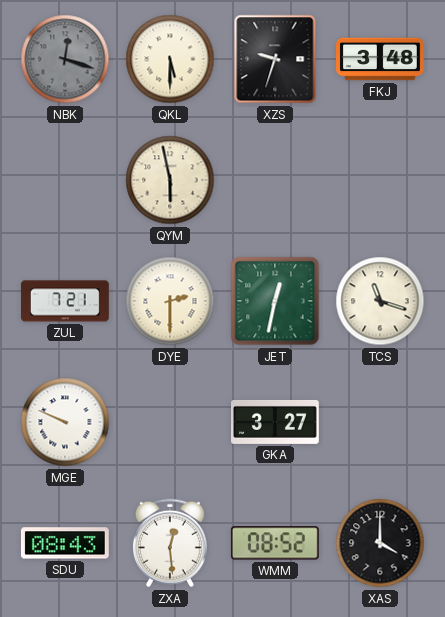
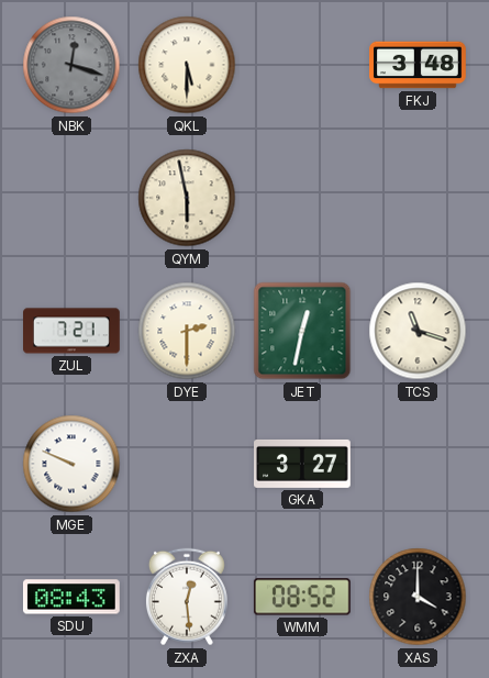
XZS: 9:33 -> none
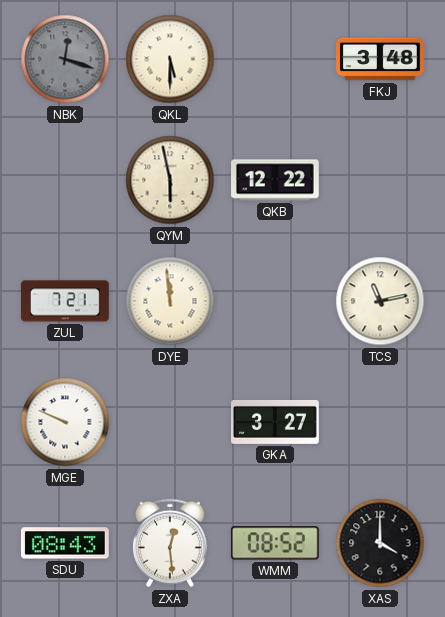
QKB: none -> 12:22
DYE: 2:30 -> 11:59
JET: 12:32 -> none
TCS: 11:18 -> 11:13
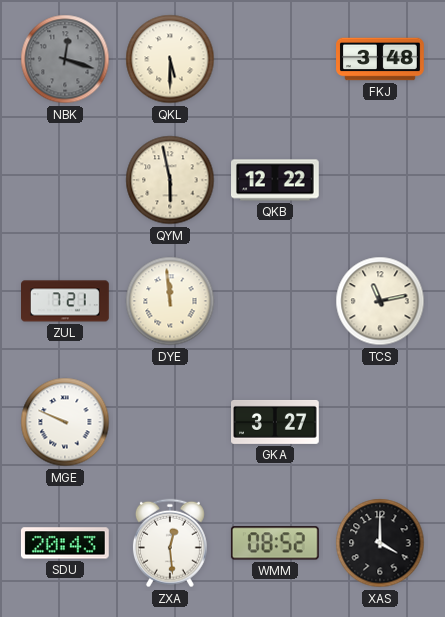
SDU: 08:43 -> 20:43
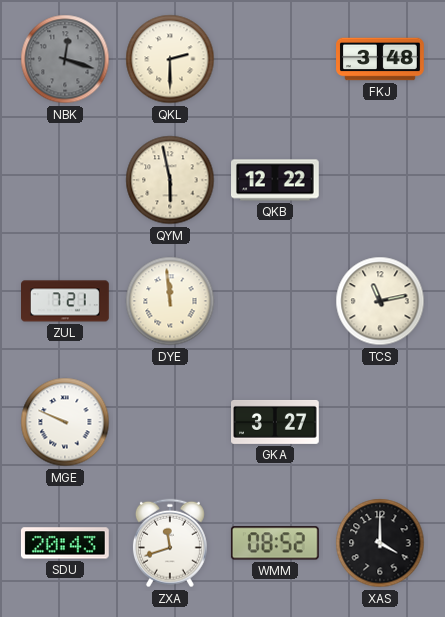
QKL: 5:30 -> 2:30
ZXA: 12:29 -> 11:42
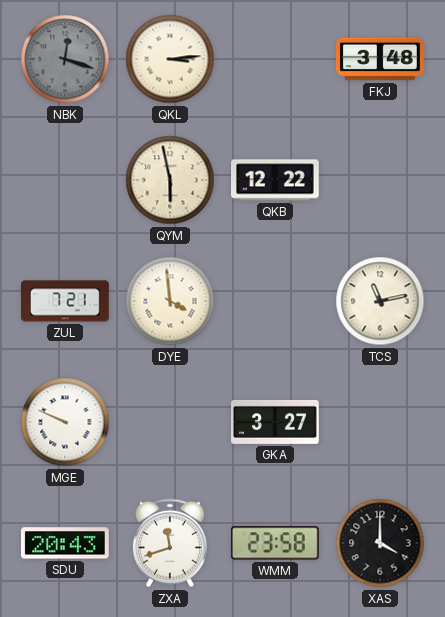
QKL: 2:30 -> 3:14
DYE: 11:59 -> 3:59
WMM: 08:52 -> 23:58
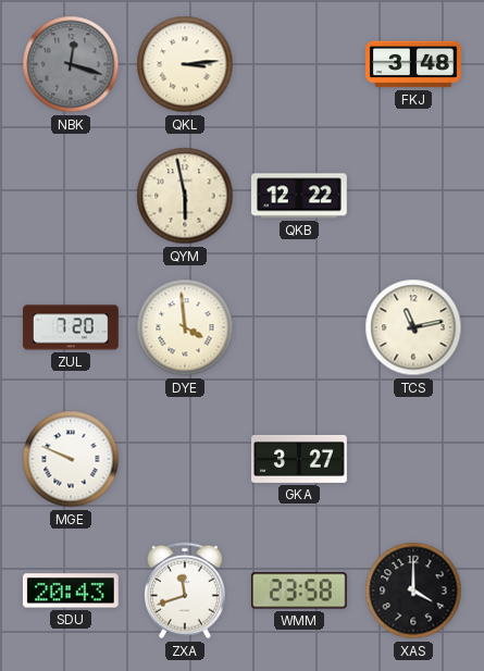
ZUL: 7:21 -> 7:20
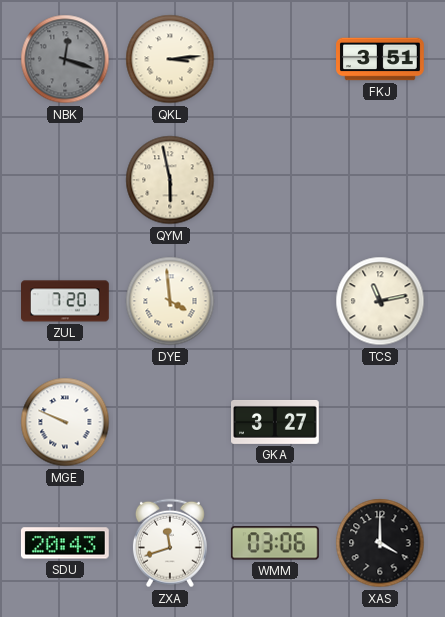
FKJ: 3:48 -> 3:51
QKB: 12:22 -> none
WMM: 23:58 -> 03:06
